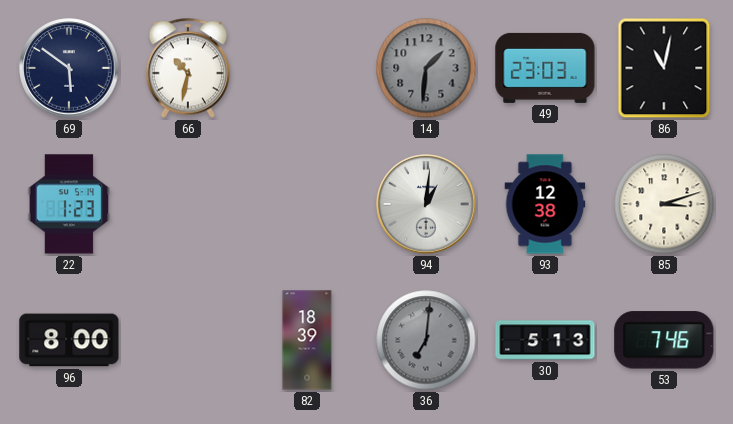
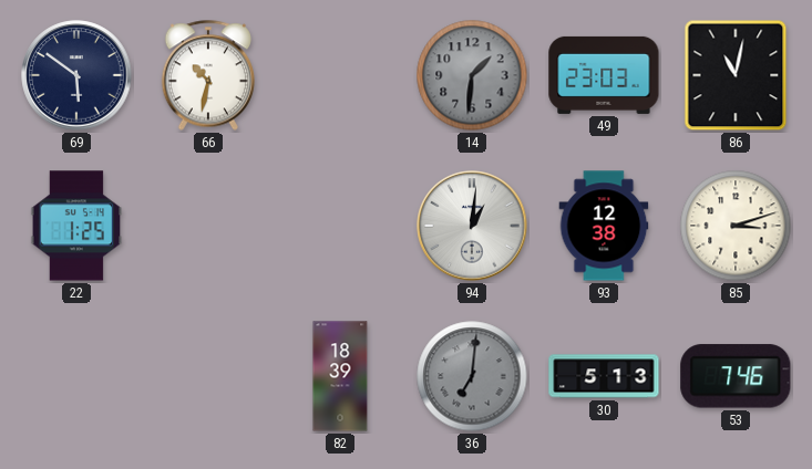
22: 1:23 -> 1:25
96: 8:00 -> none
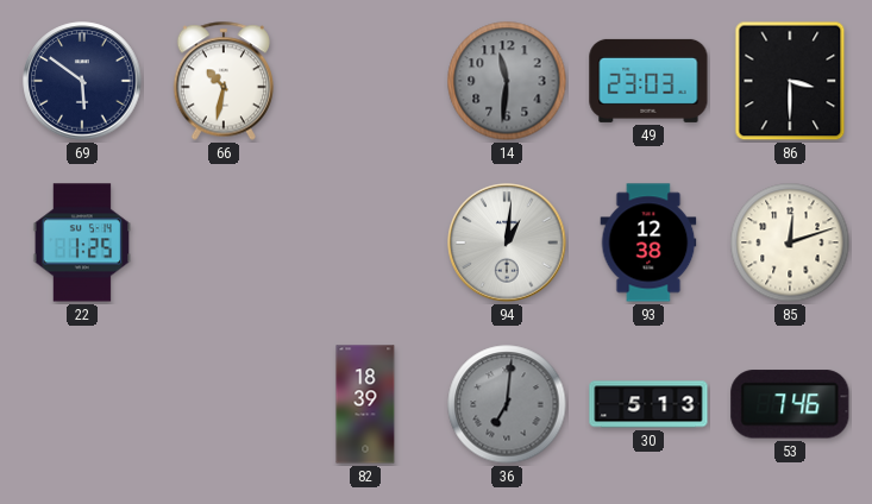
14: 1:31 -> 11:31
86: 11:02 -> 3:30
85: 3:12 -> 12:12
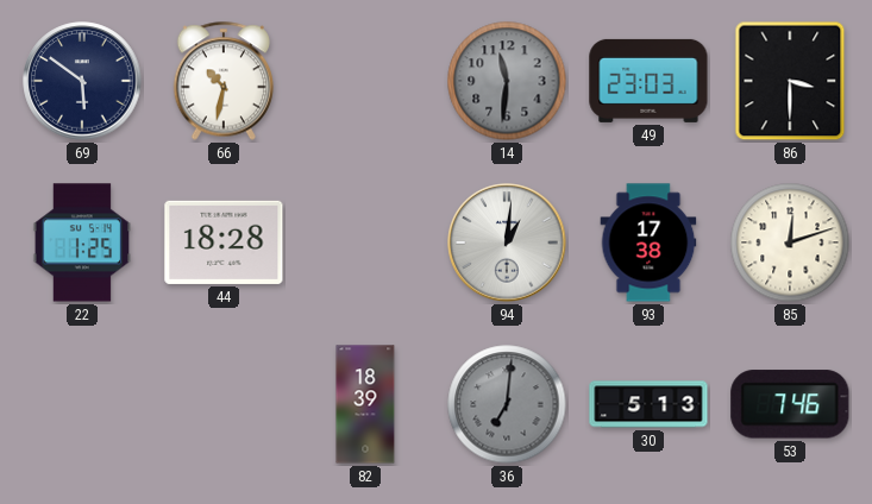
44: none -> 18:28
93: 12:38 -> 17:38
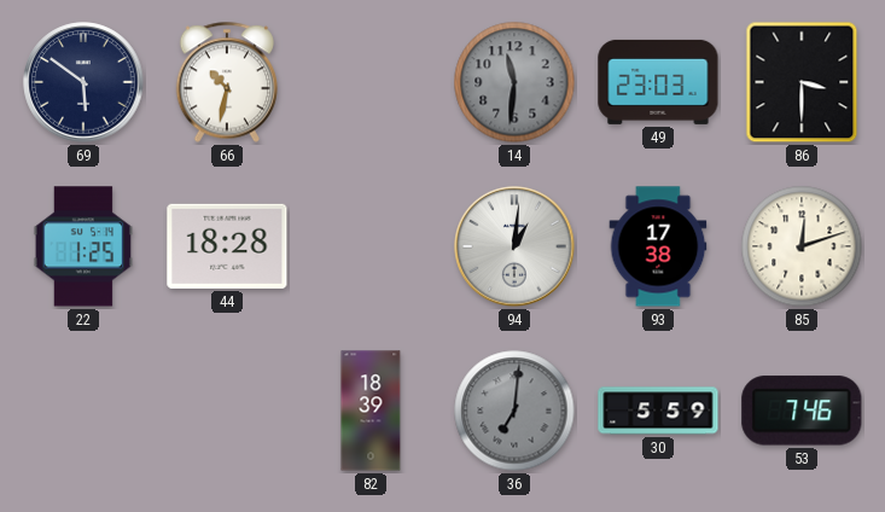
30: 5:13 -> 5:59
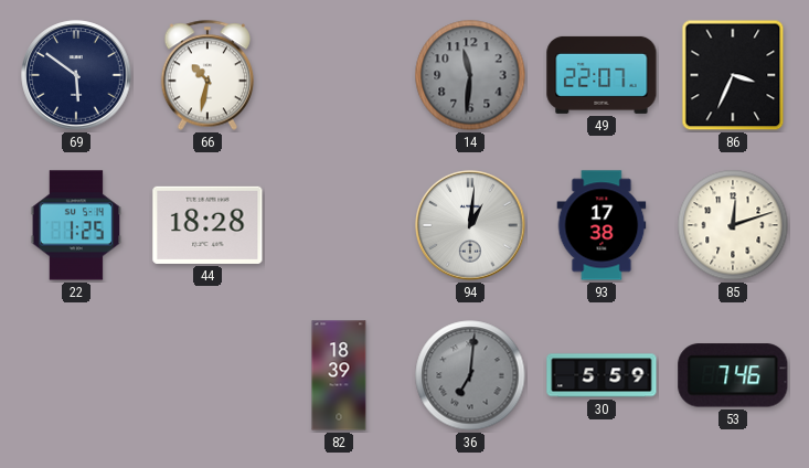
49: 23:03 -> 22:07
86: 3:30 -> 3:34
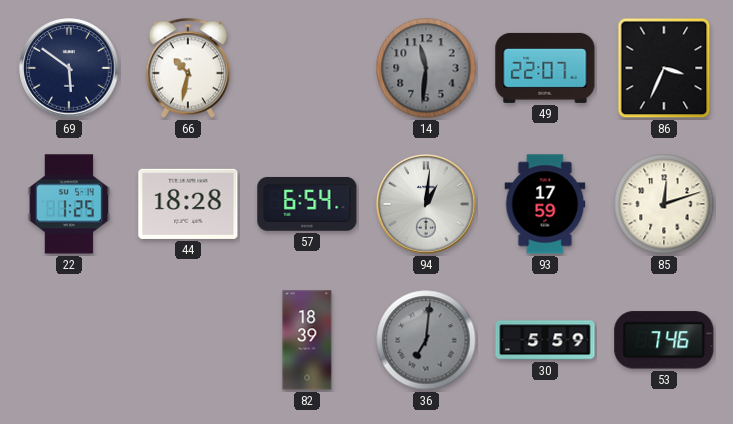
57: none -> 6:54
93: 17:38 -> 17:59
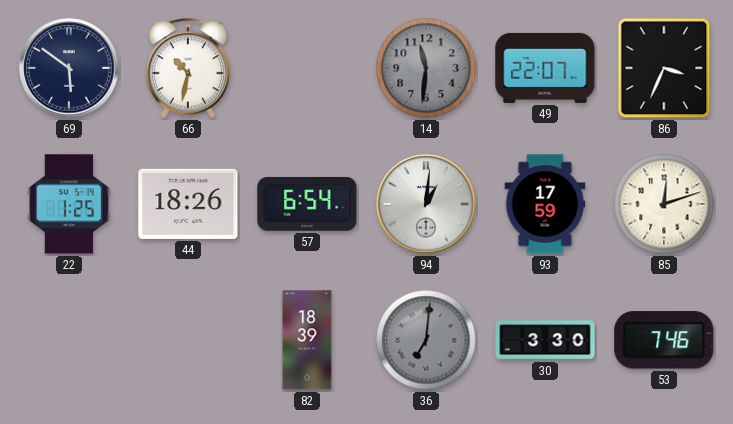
44: 18:28 -> 18:26
30: 5:59 -> 3:30
